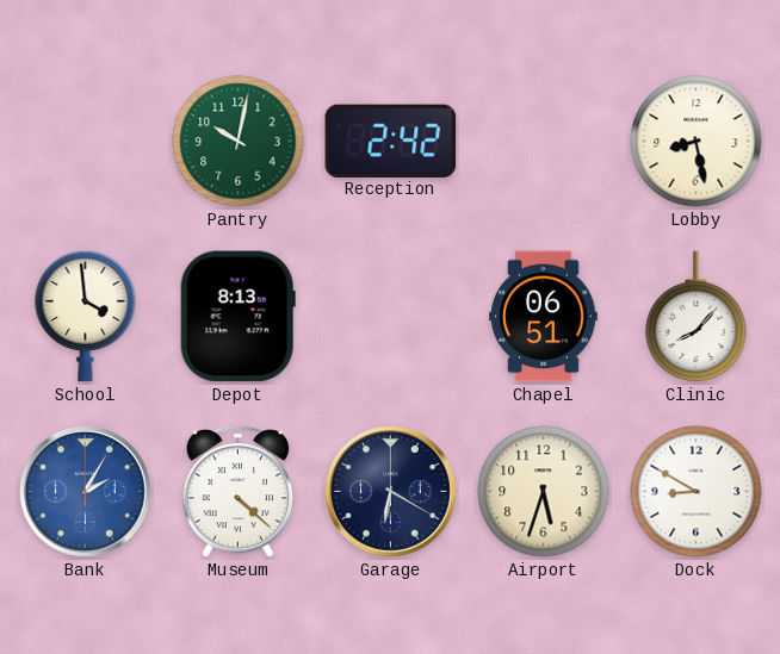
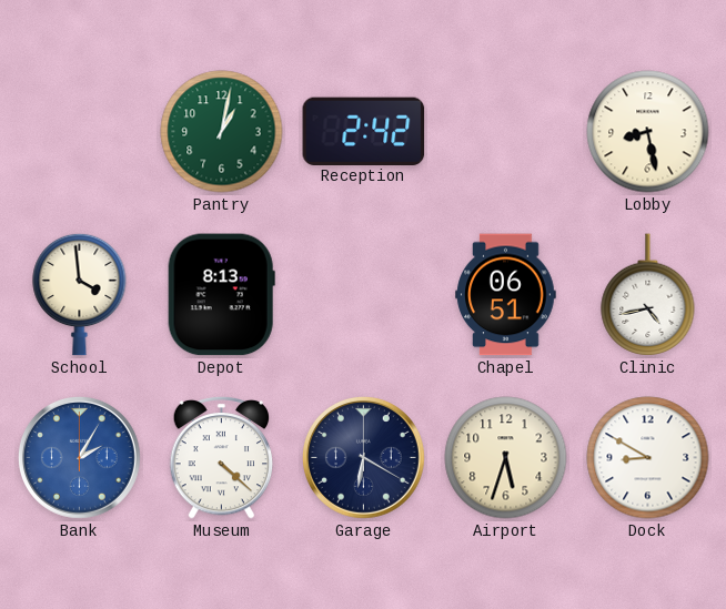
Pantry: 10:02 -> 1:02
Clinic: 8:07 -> 4:43
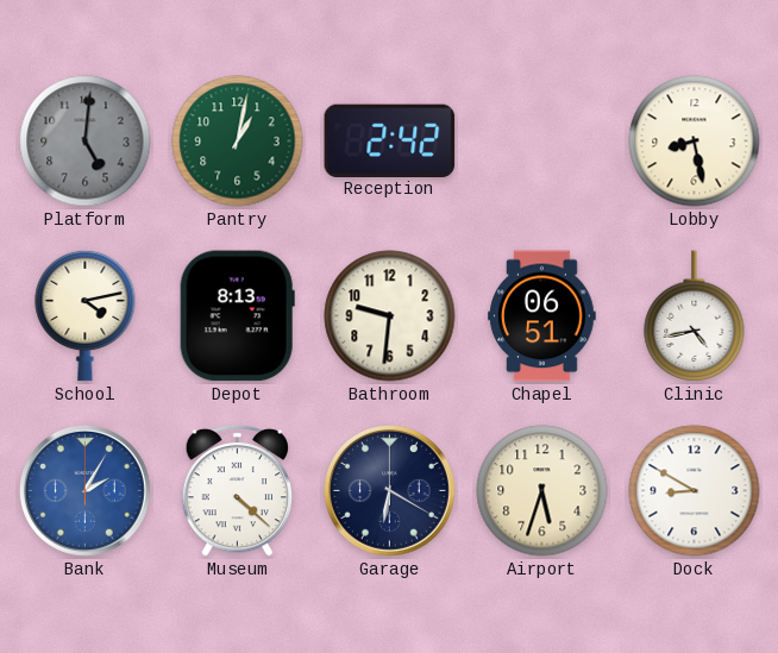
Platform: none -> 5:01
School: 3:59 -> 4:13
Bathroom: none -> 9:31
